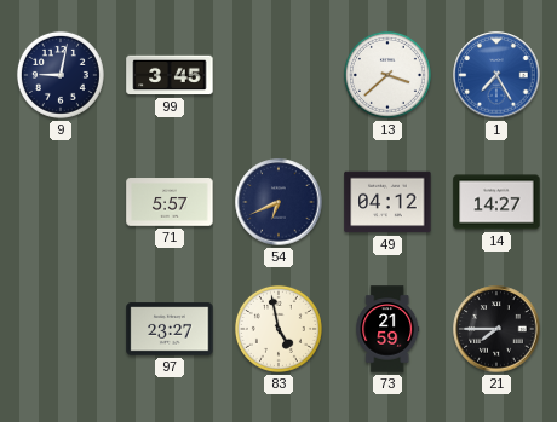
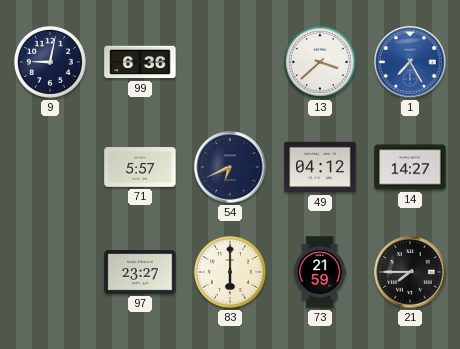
99: 3:45 -> 6:36
83: 4:58 -> 6:00
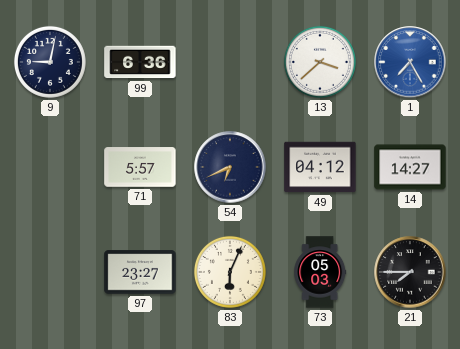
83: 6:00 -> 6:04
73: 21:59 -> 05:03
